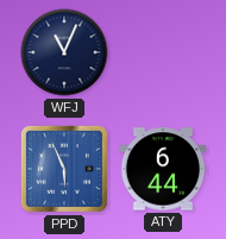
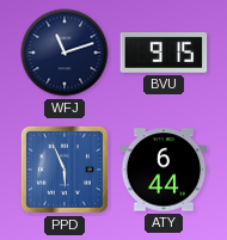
WFJ: 11:04 -> 11:12
BVU: none -> 9:15
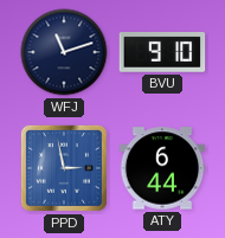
BVU: 9:15 -> 9:10
PPD: 5:56 -> 2:58
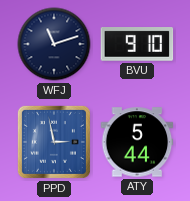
ATY: 6:44 -> 5:44
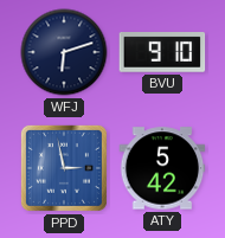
WFJ: 11:12 -> 6:12
ATY: 5:44 -> 5:42
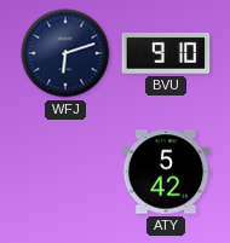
PPD: 2:58 -> none
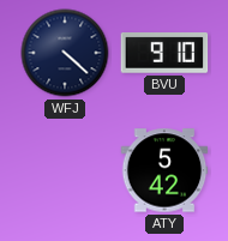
WFJ: 6:12 -> 4:22
